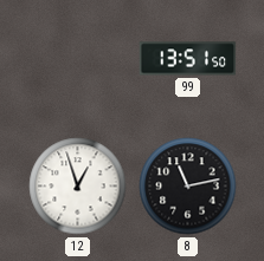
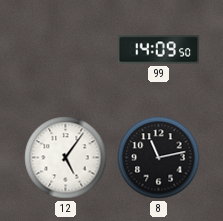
99: 13:51 -> 14:09
12: 12:57 -> 5:06
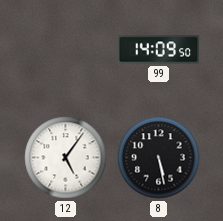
8: 11:13 -> 5:28
